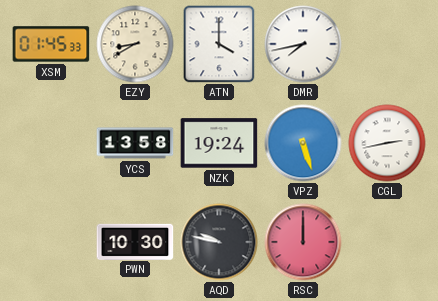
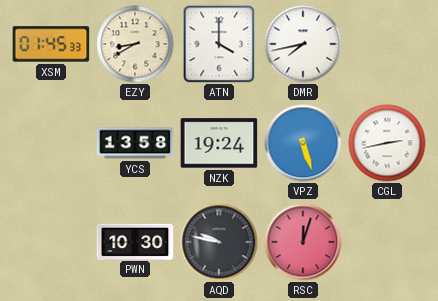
RSC: 12:00 -> 12:03
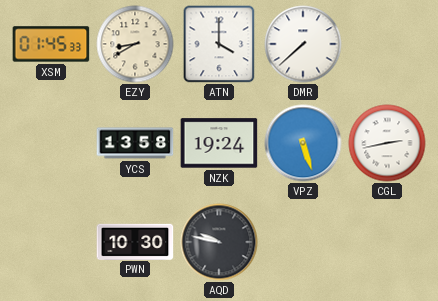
DMR: 7:43 -> 7:38
RSC: 12:03 -> none
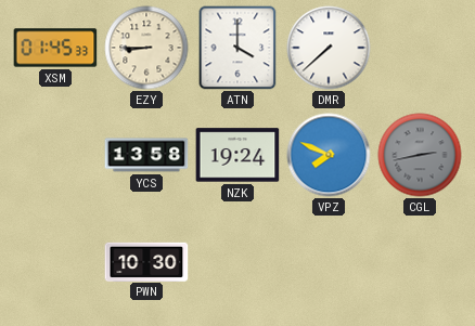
EZY: 8:40 -> 8:45
VPZ: 5:27 -> 7:49
CGL dial: white -> grey
AQD: 9:47 -> none
